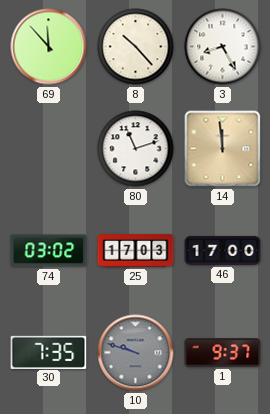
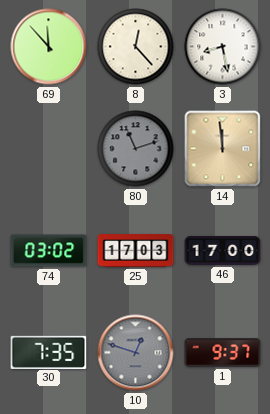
8: 10:23 -> 12:23
3: 8:25 -> 8:28
80 dial: white -> grey
10: 9:48 -> 12:48
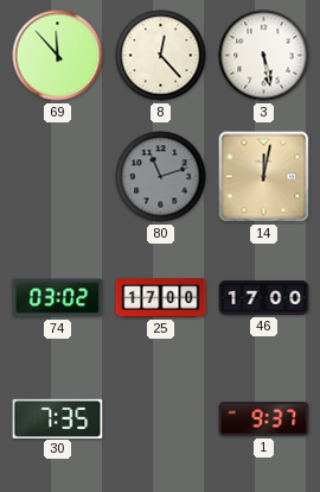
3: 8:28 -> 5:28
14: 11:59 -> 12:02
25: 17:03 -> 17:00
10: 12:48 -> none
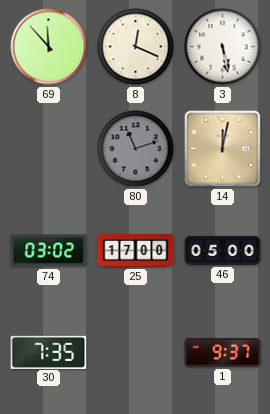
8: 12:23 -> 12:19
46: 17:00 -> 05:00
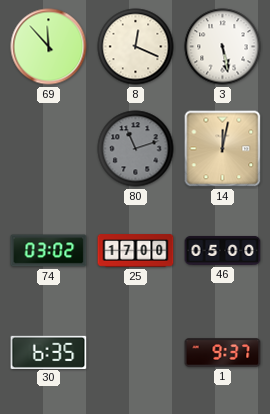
30: 7:35 -> 6:35
